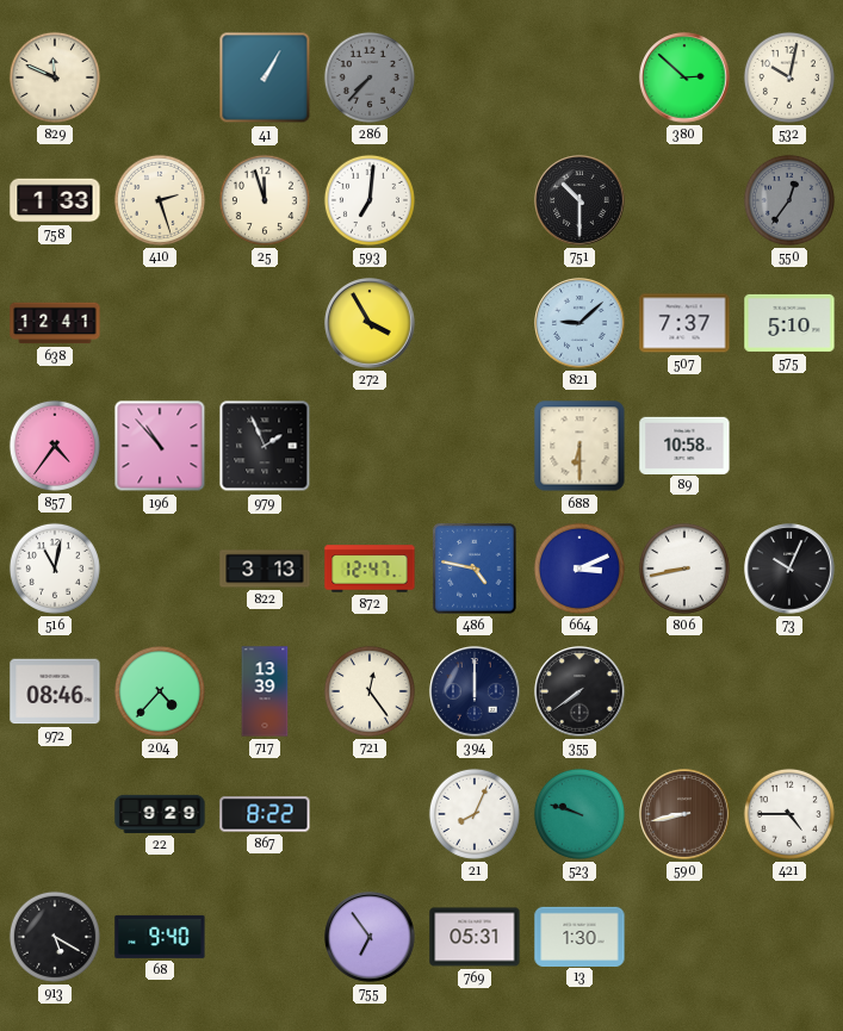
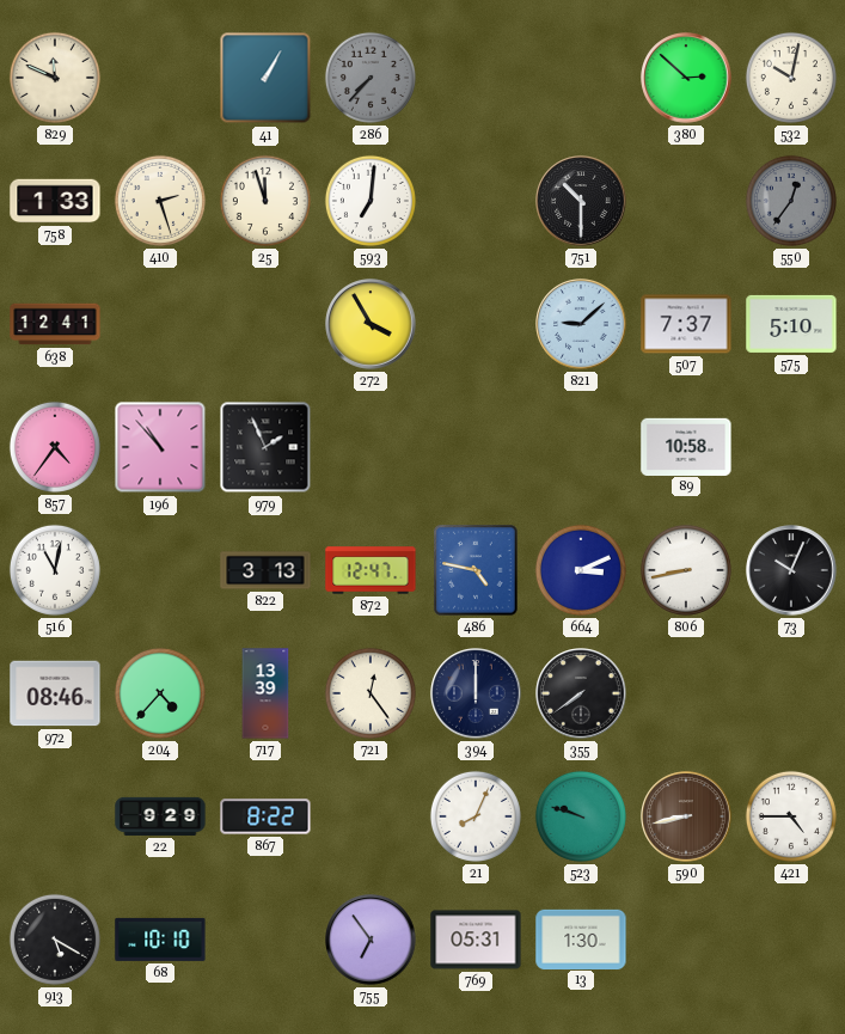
688: 6:30 -> none
68: 9:40 -> 10:10
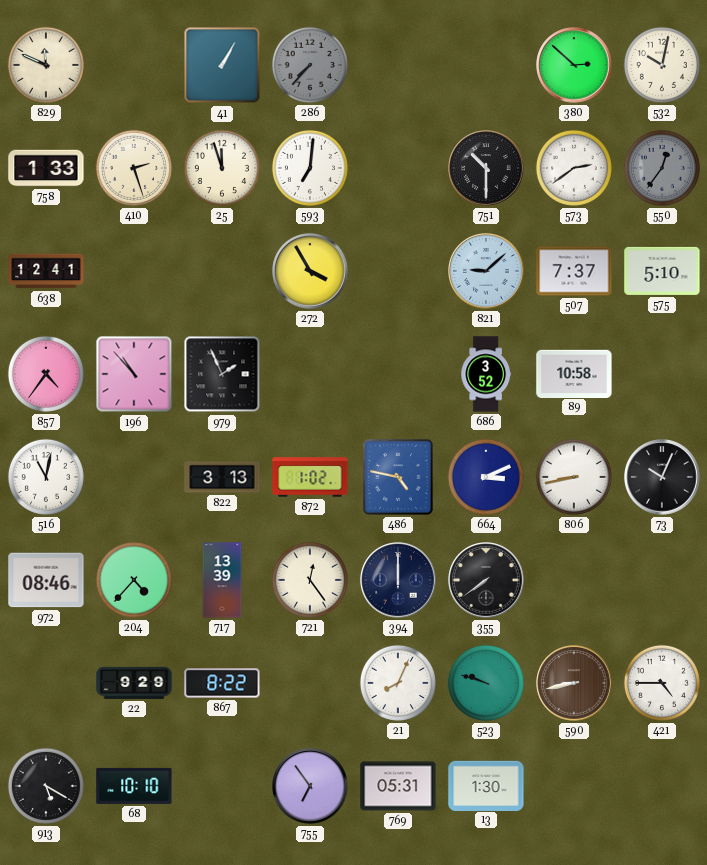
573: none -> 2:39
686: none -> 3:52
872: 12:47 -> 1:02
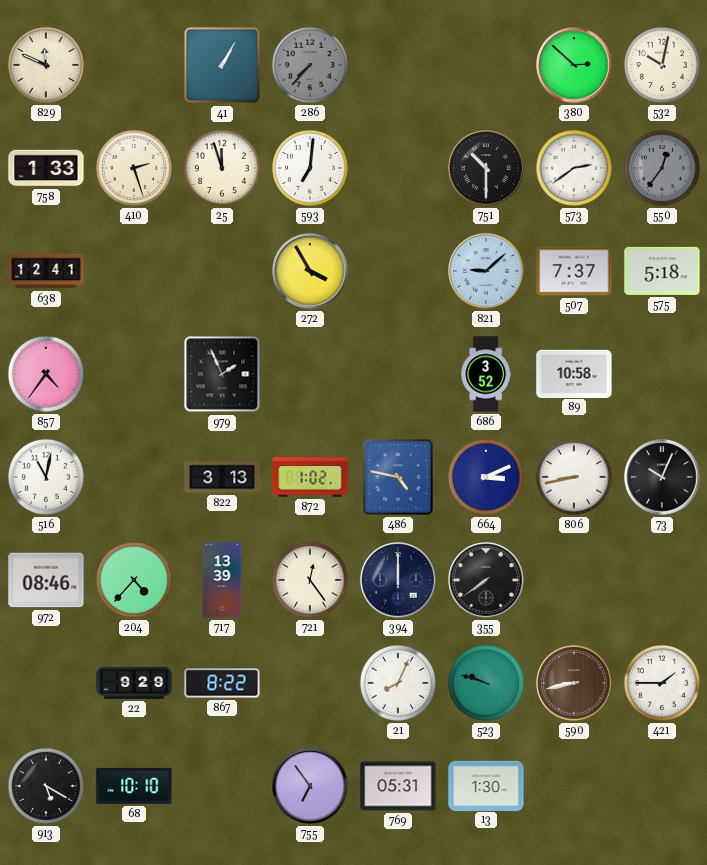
575: 5:10 -> 5:18
196: 10:53 -> none
421: 4:45 -> 1:45
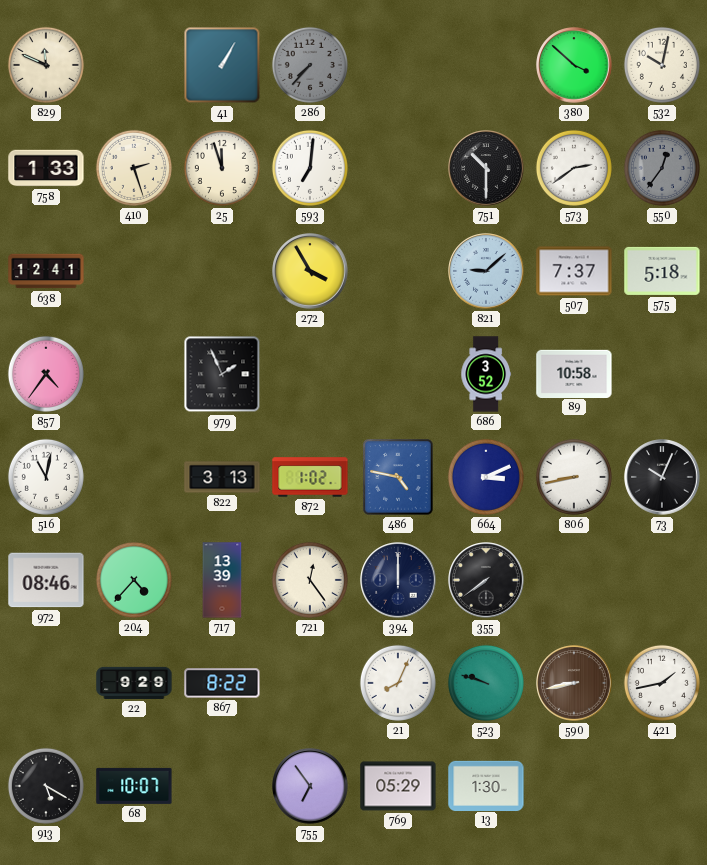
380: 2:52 -> 3:52
421: 1:45 -> 1:43
68: 10:10 -> 10:07
769: 05:31 -> 05:29
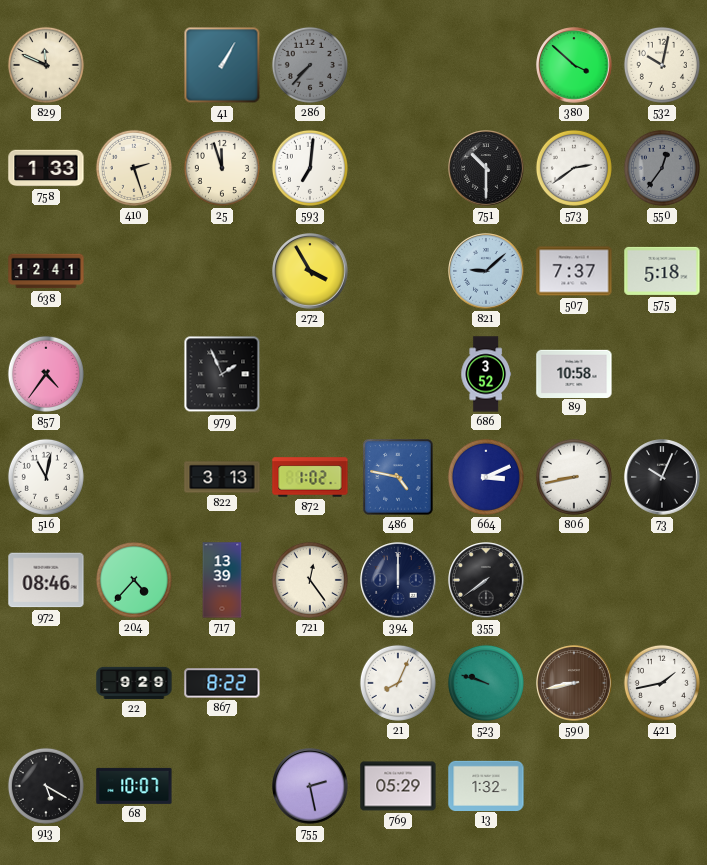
755: 6:54 -> 2:28
13: 1:30 -> 1:32
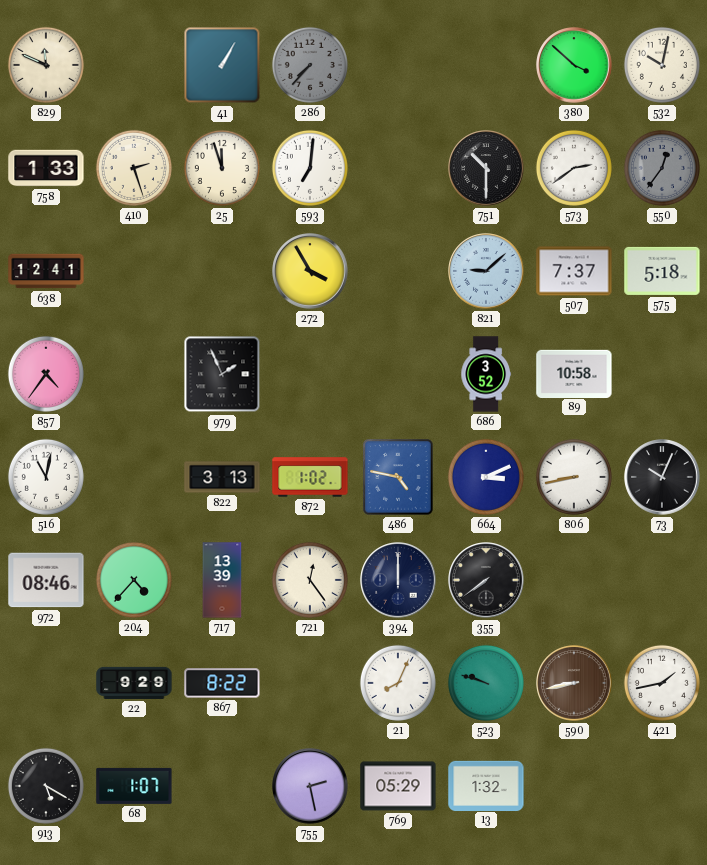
68: 10:07 -> 1:07
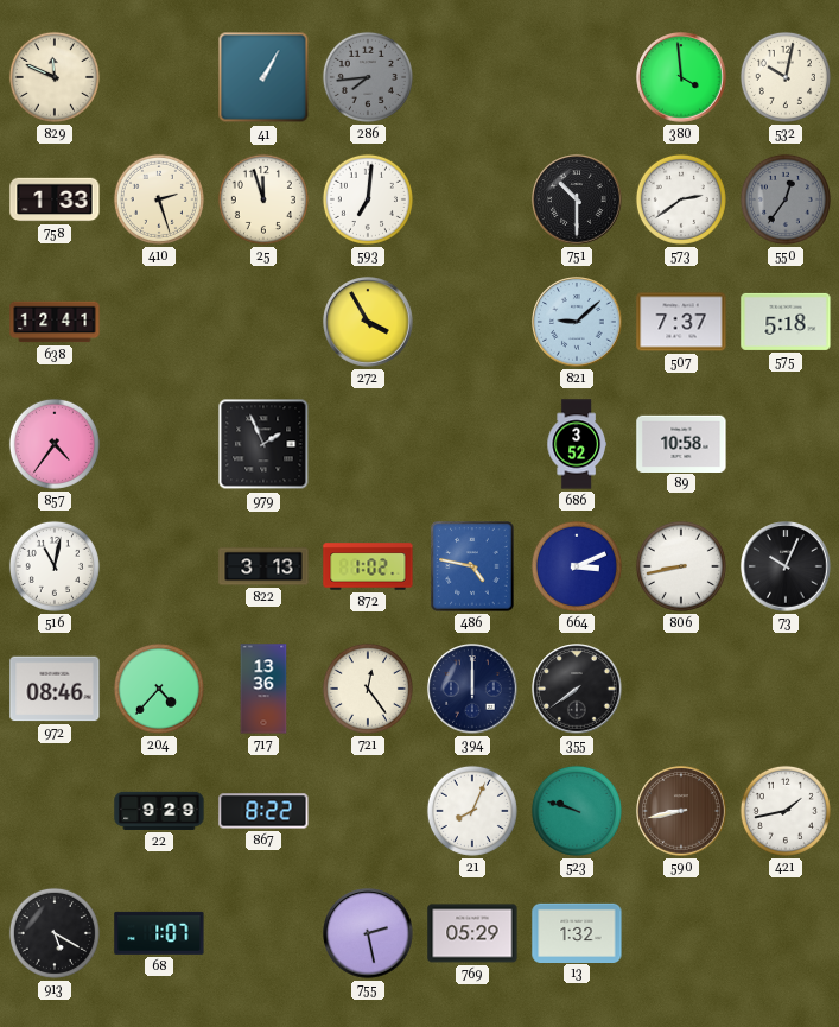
286: 7:37 -> 7:44
380: 3:52 -> 3:59
717: 13:39 -> 13:36
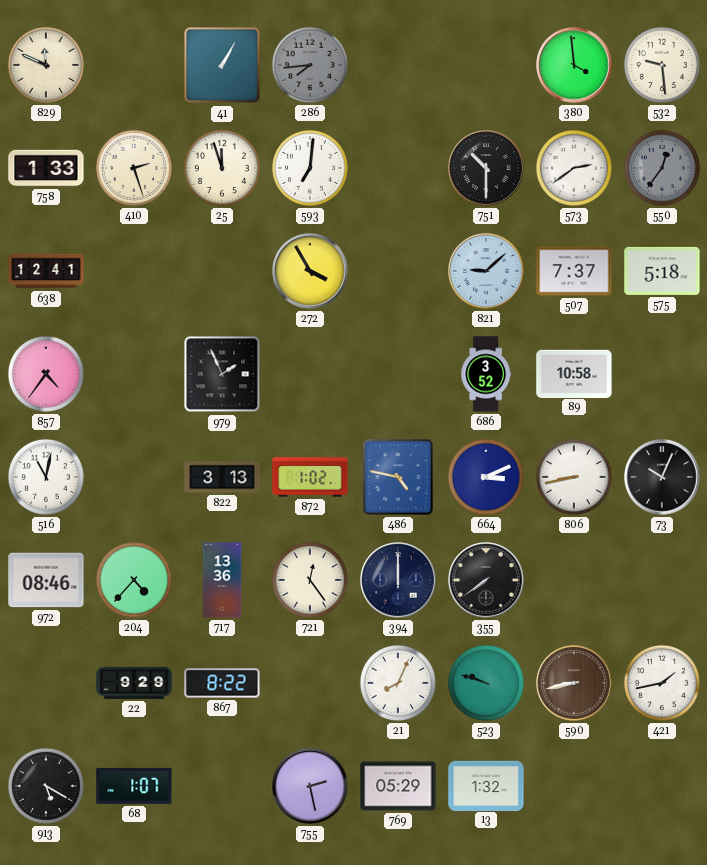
532: 10:02 -> 9:29
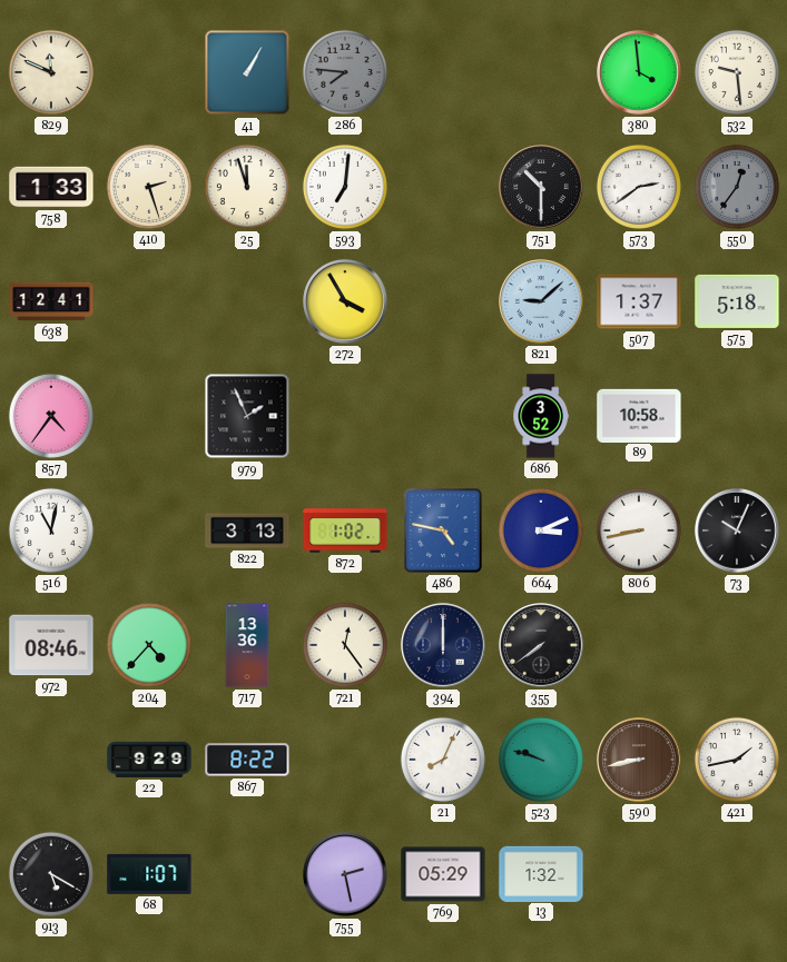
286: 7:44 -> 7:46
507: 7:37 -> 1:37
